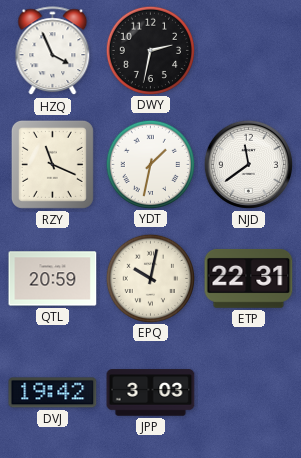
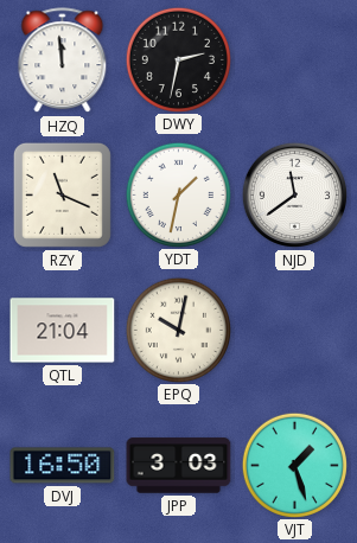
HZQ: 3:56 -> 11:59
QTL: 20:59 -> 21:04
ETP: 22:31 -> none
DVJ: 19:42 -> 16:50
VJT: none -> 1:27
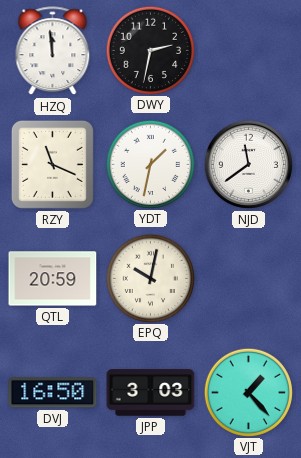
QTL: 21:04 -> 20:59
VJT: 1:27 -> 1:23
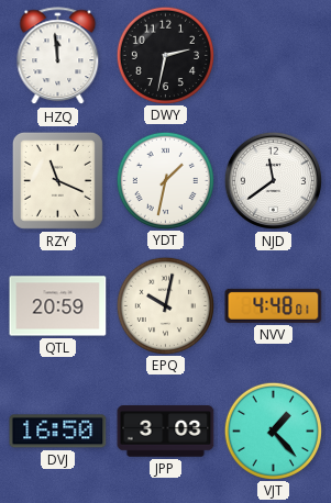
NVV: none -> 4:48
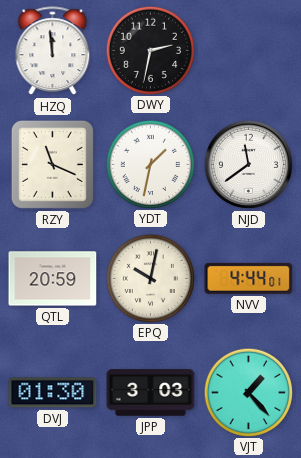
NVV: 4:48 -> 4:44
DVJ: 16:50 -> 01:30
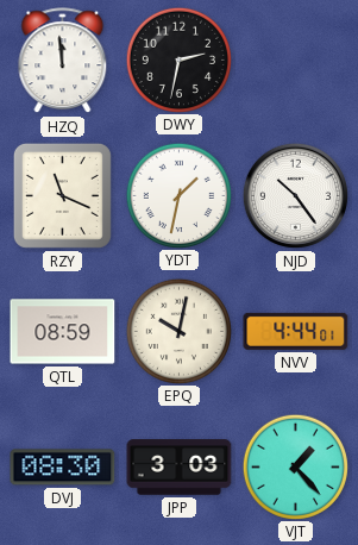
NJD: 11:39 -> 10:24
QTL: 20:59 -> 08:59
DVJ: 01:30 -> 08:30
